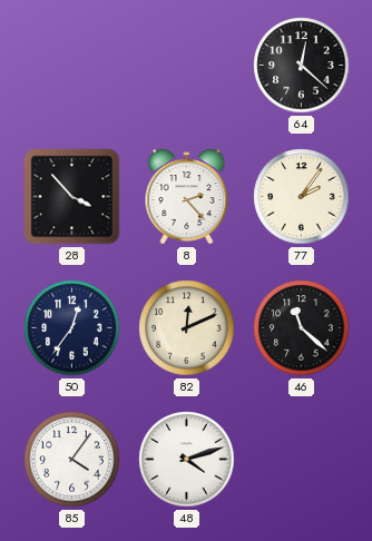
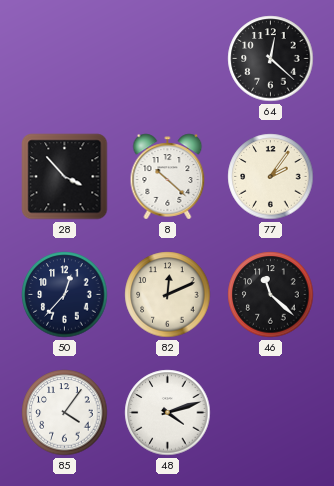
8: 2:23 -> 10:22
50: 12:36 -> 12:37
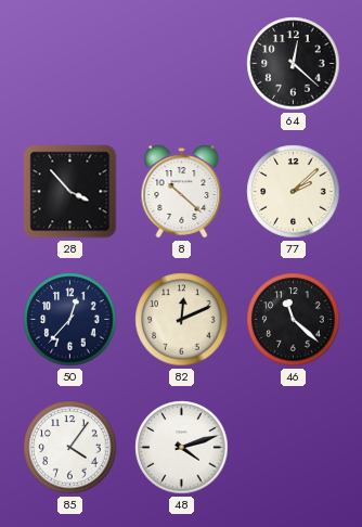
77: 2:06 -> 2:08
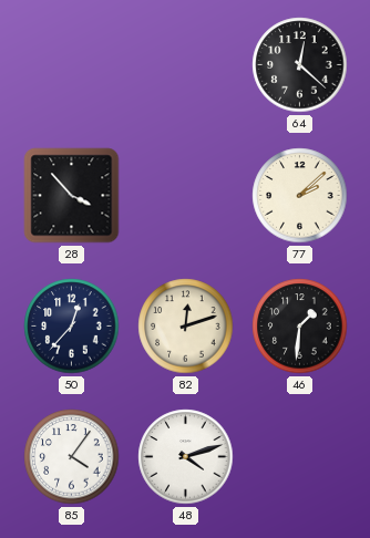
8: 10:22 -> none
82: 12:11 -> 12:12
46: 11:22 -> 1:31
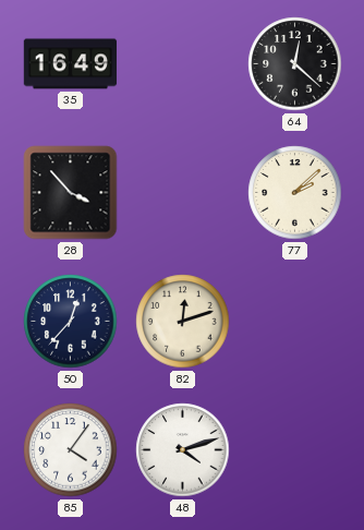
35: none -> 16:49
46: 1:31 -> none
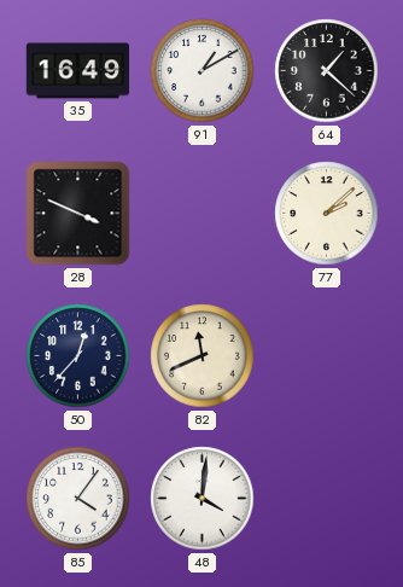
91: none -> 1:10
64: 12:22 -> 1:22
28: 3:53 -> 3:49
82: 12:12 -> 11:41
48: 4:12 -> 4:01
